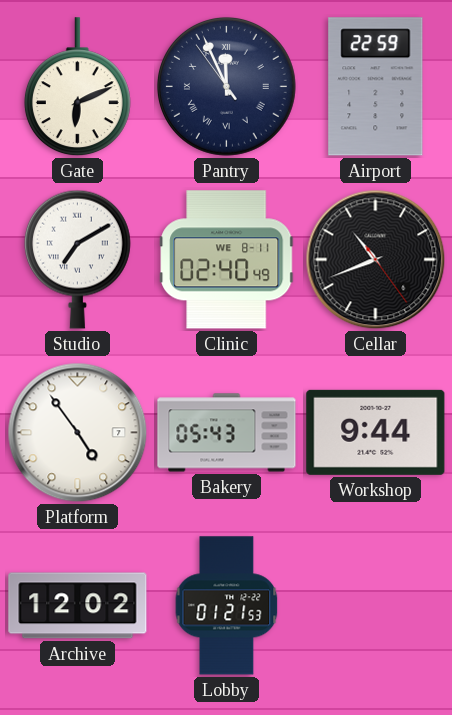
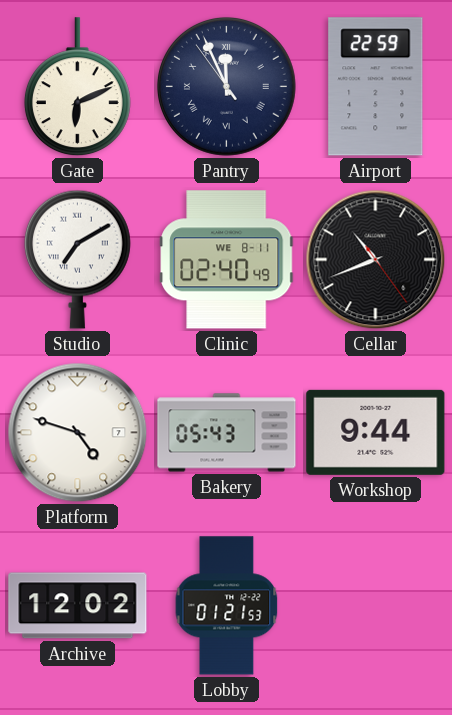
Platform: 4:54 -> 4:48
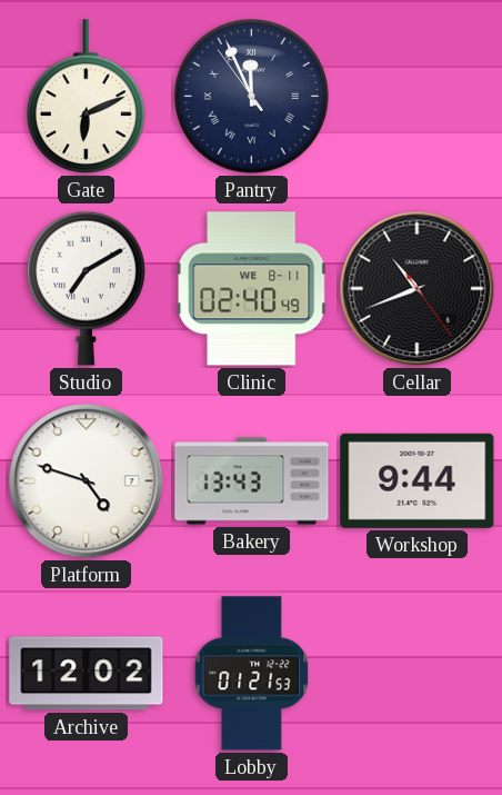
Airport: 22:59 -> none
Bakery: 05:43 -> 13:43
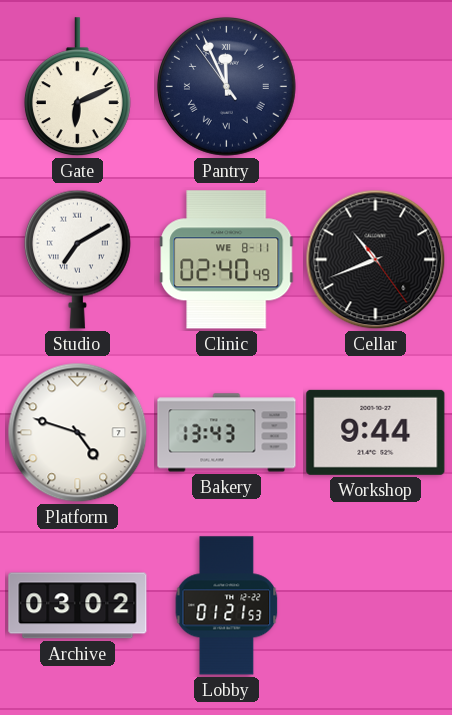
Archive: 12:02 -> 03:02
